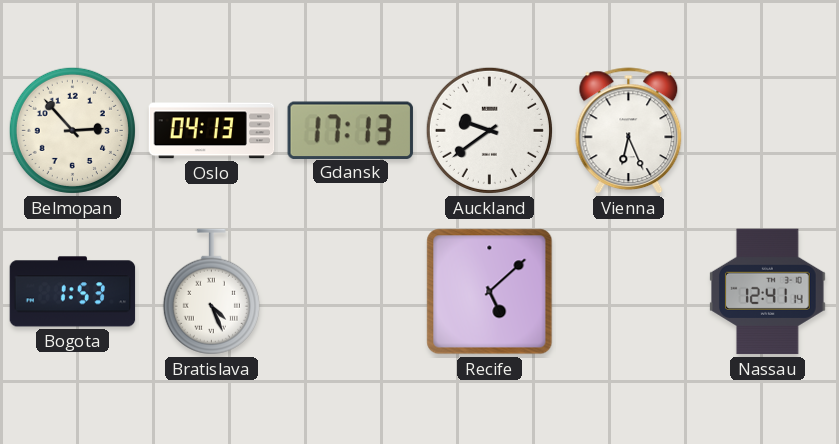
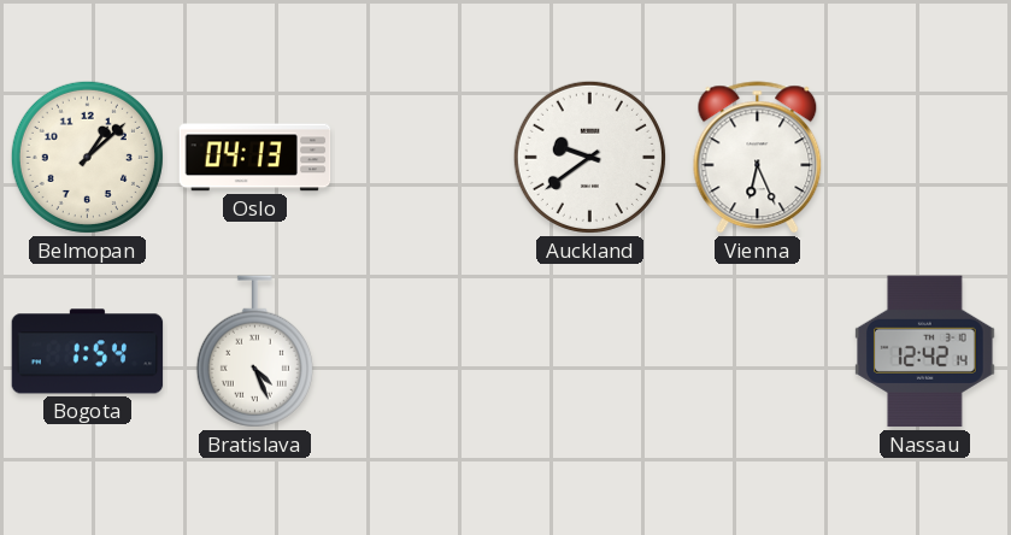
Belmopan: 2:53 -> 1:08
Gdansk: 17:13 -> none
Bogota: 1:53 -> 1:54
Recife: 5:08 -> none
Nassau: 12:41 -> 12:42
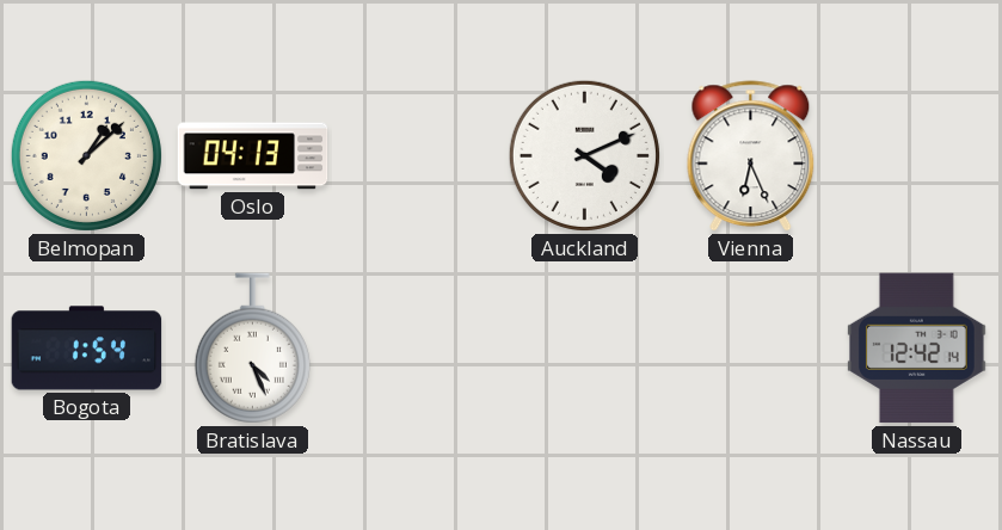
Auckland: 9:39 -> 4:11
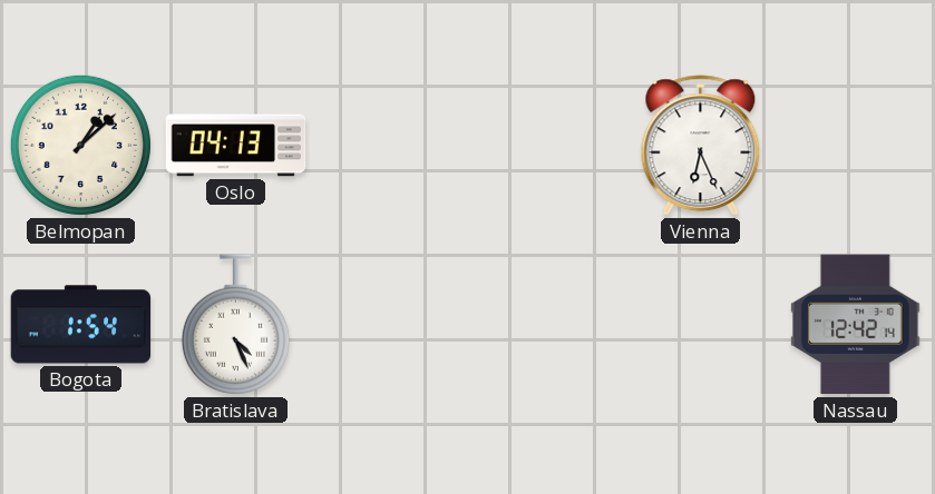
Auckland: 4:11 -> none
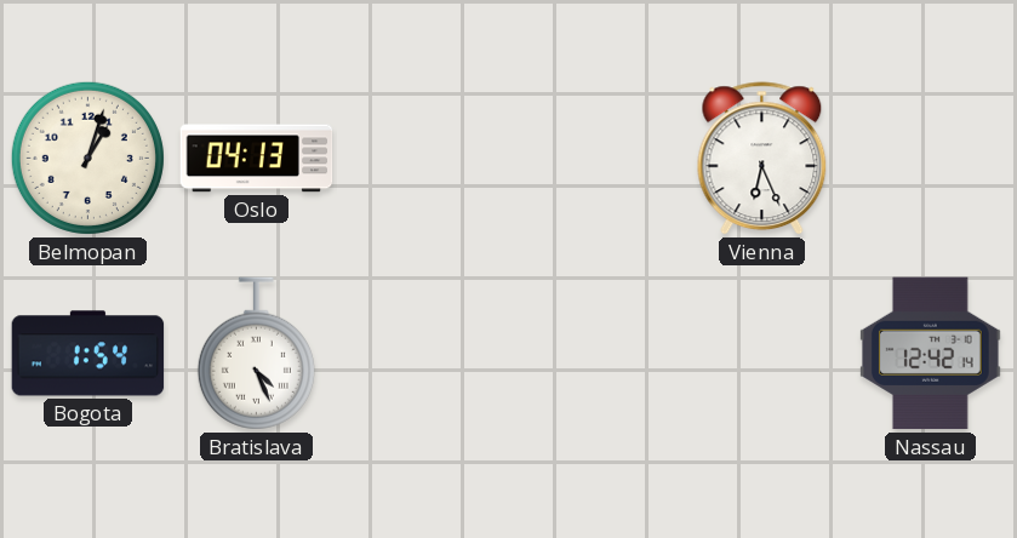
Belmopan: 1:08 -> 1:03
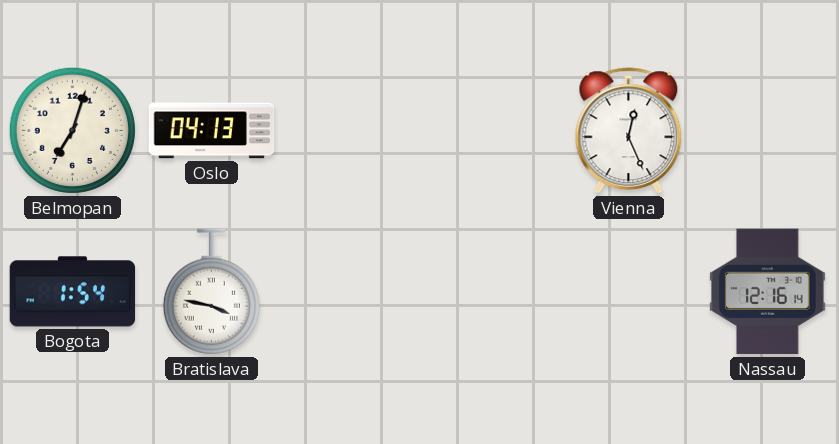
Belmopan: 1:03 -> 7:03
Vienna: 6:26 -> 12:26
Bratislava: 4:26 -> 3:47
Nassau: 12:42 -> 12:16
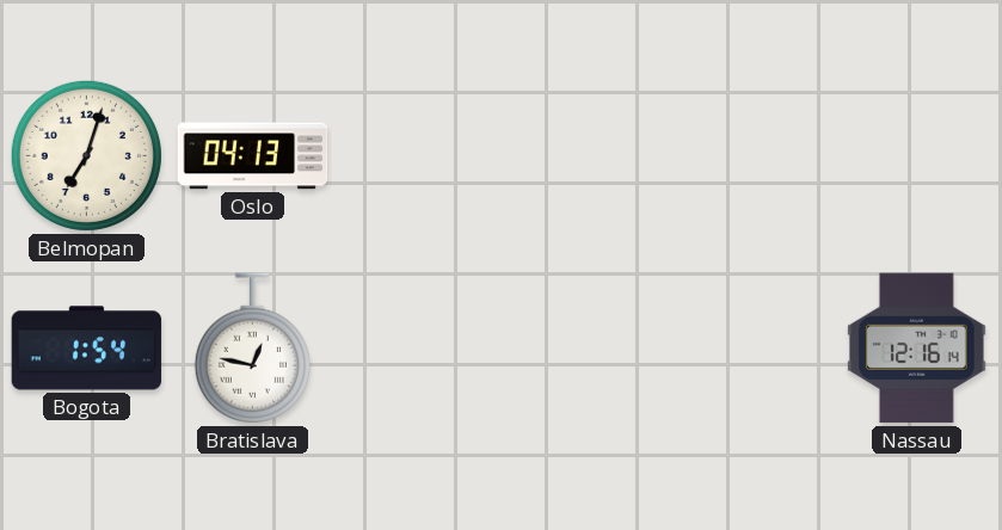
Vienna: 12:26 -> none
Bratislava: 3:47 -> 12:47
